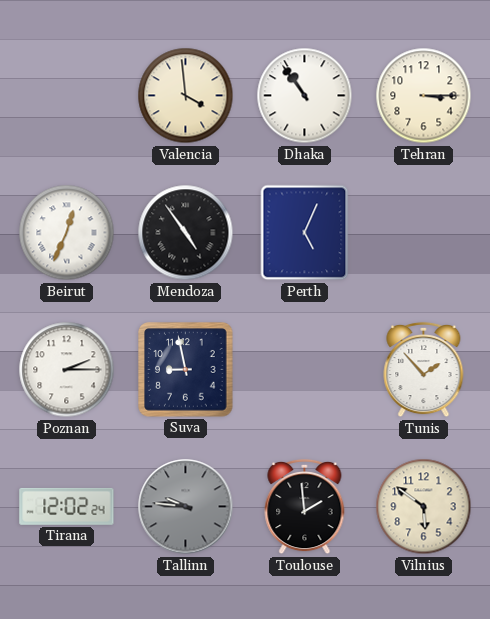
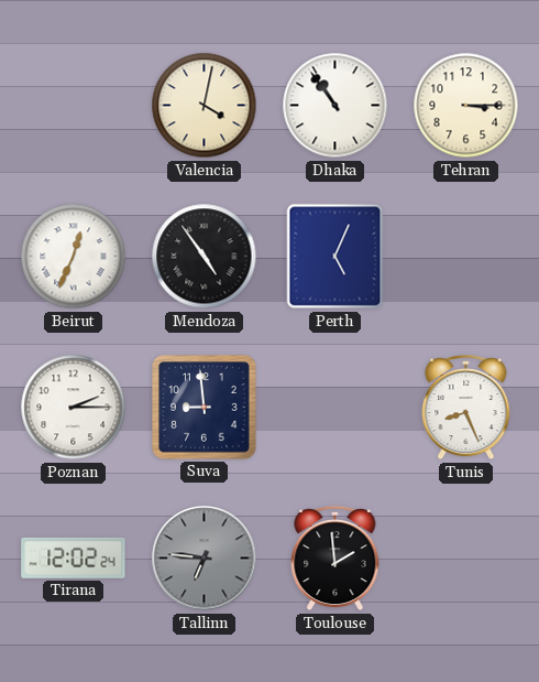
Valencia: 3:59 -> 4:02
Suva: 8:58 -> 8:59
Tunis: 1:53 -> 8:26
Tallinn: 9:46 -> 6:46
Vilnius: 5:51 -> none
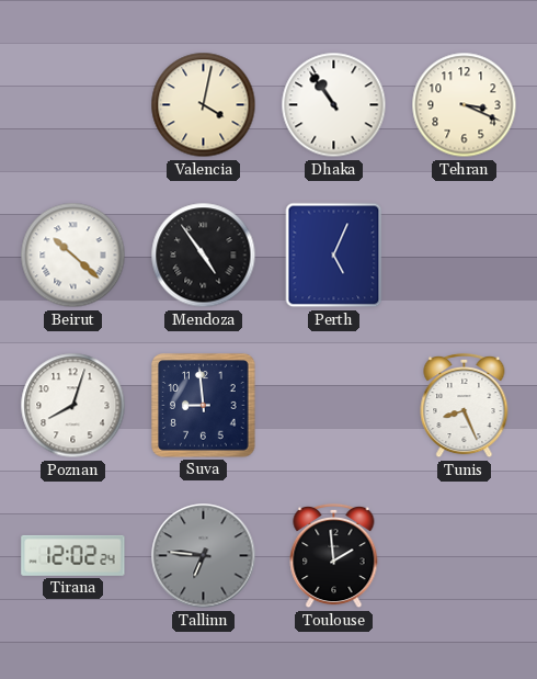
Tehran: 3:15 -> 3:19
Beirut: 12:34 -> 10:22
Poznan: 2:15 -> 8:03
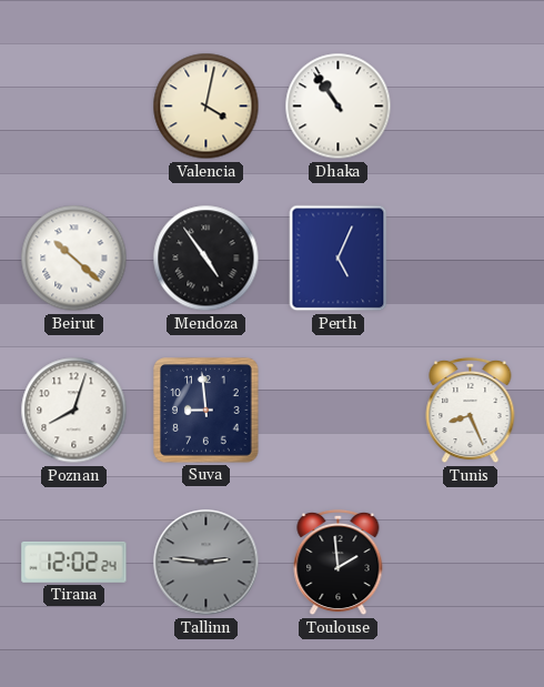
Tehran: 3:19 -> none
Tallinn: 6:46 -> 2:46
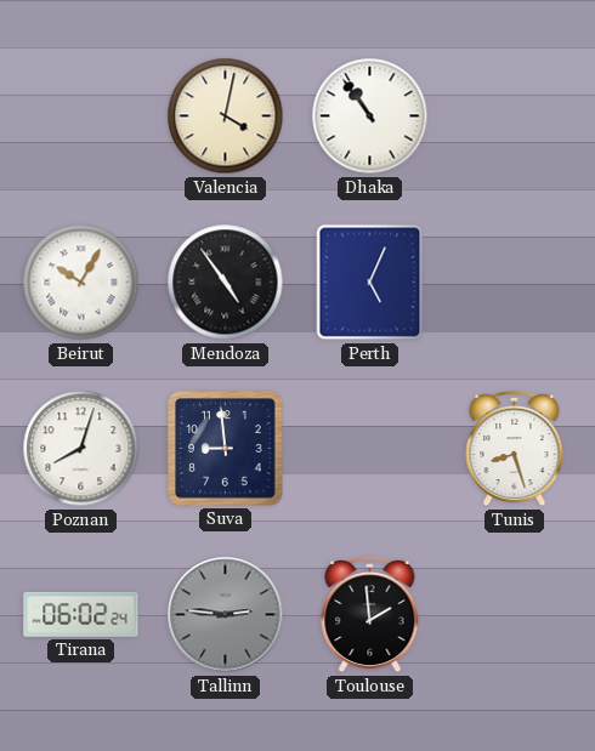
Beirut: 10:22 -> 10:05
Tunis: 8:26 -> 8:27
Tirana: 12:02 -> 06:02
